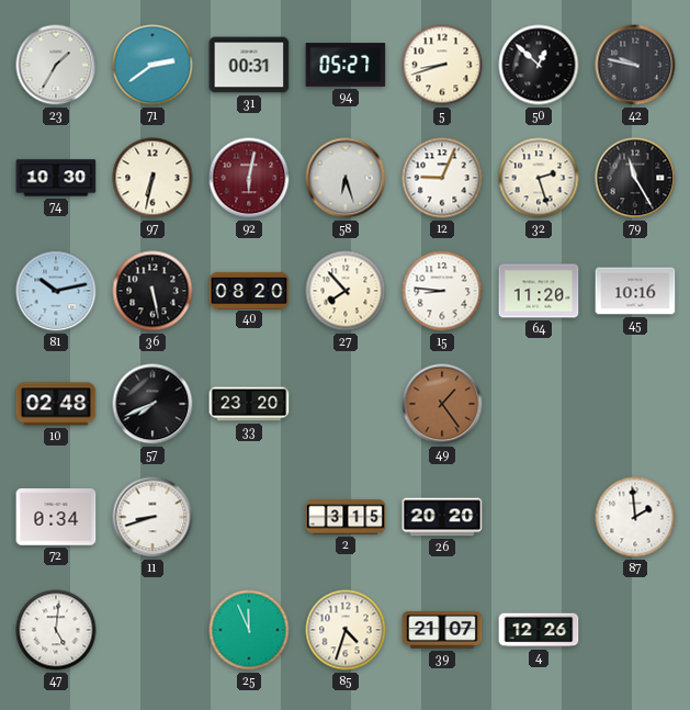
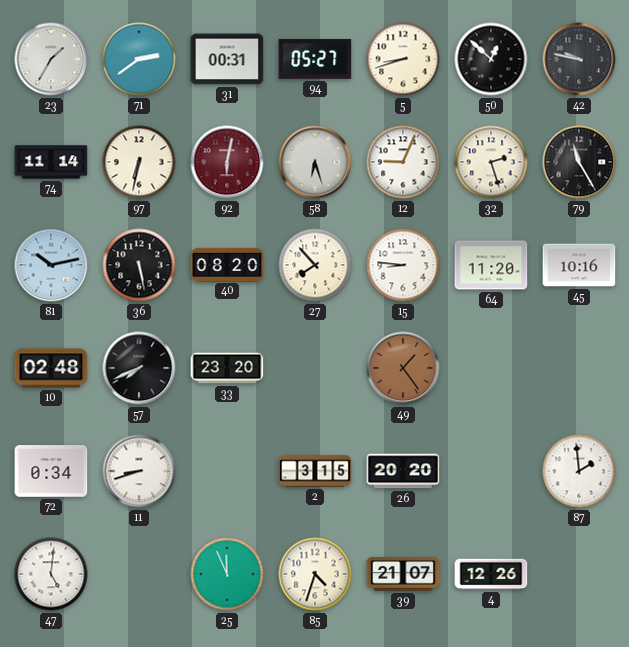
74: 10:30 -> 11:14
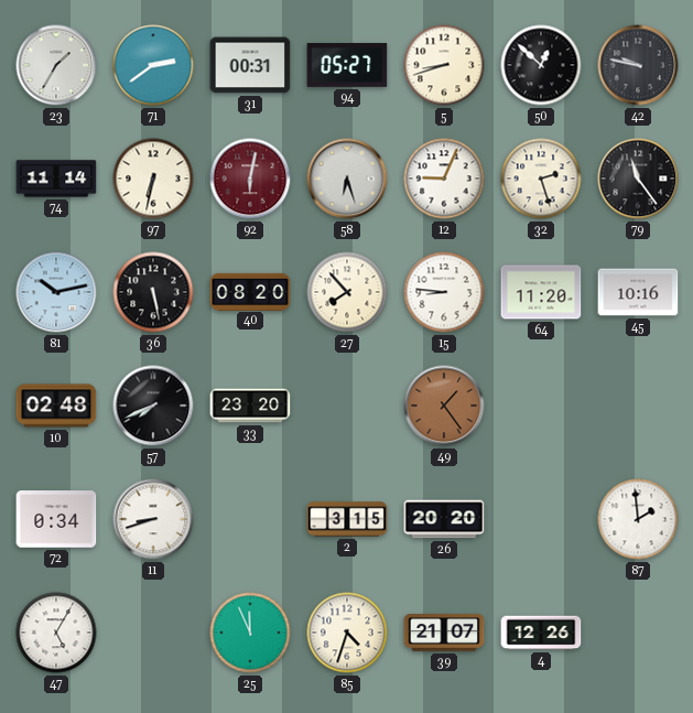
79: 11:25 -> 11:24
47: 5:01 -> 5:05
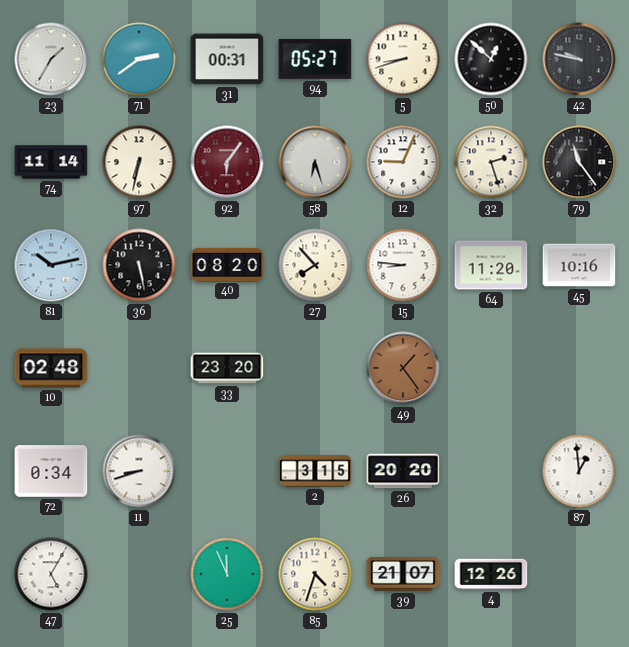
92: 6:02 -> 6:06
57: 7:41 -> none
87: 1:59 -> 12:59
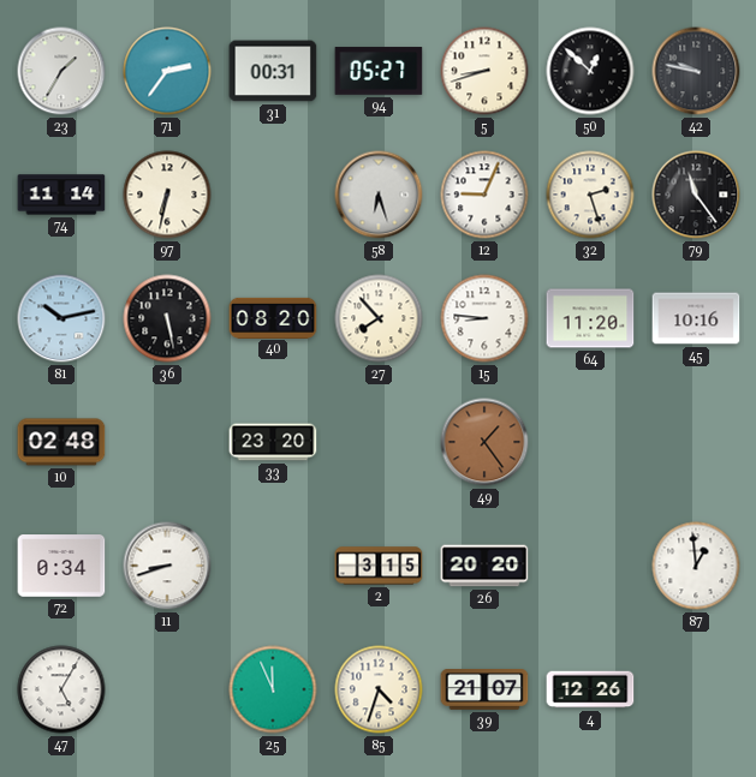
71: 2:39 -> 2:36
92: 6:06 -> none
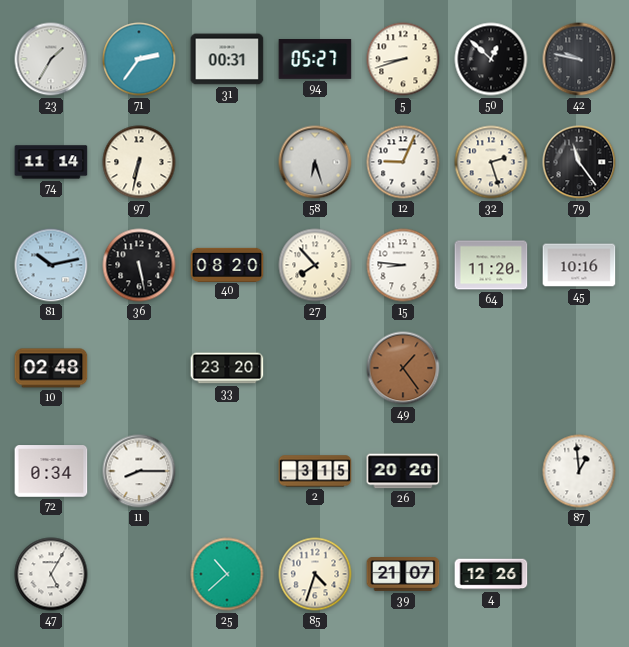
11: 8:42 -> 8:15
25: 11:56 -> 10:38
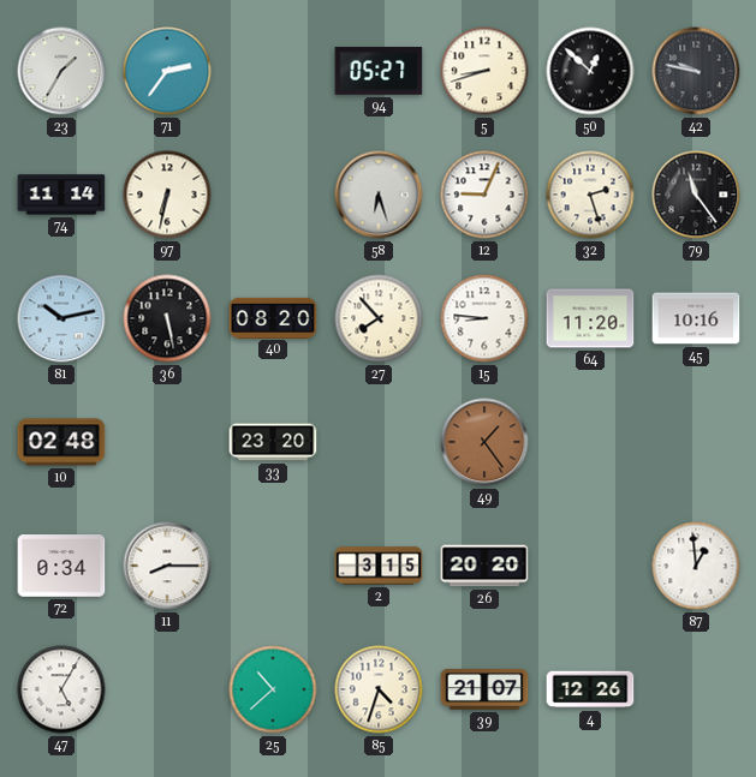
31: 00:31 -> none
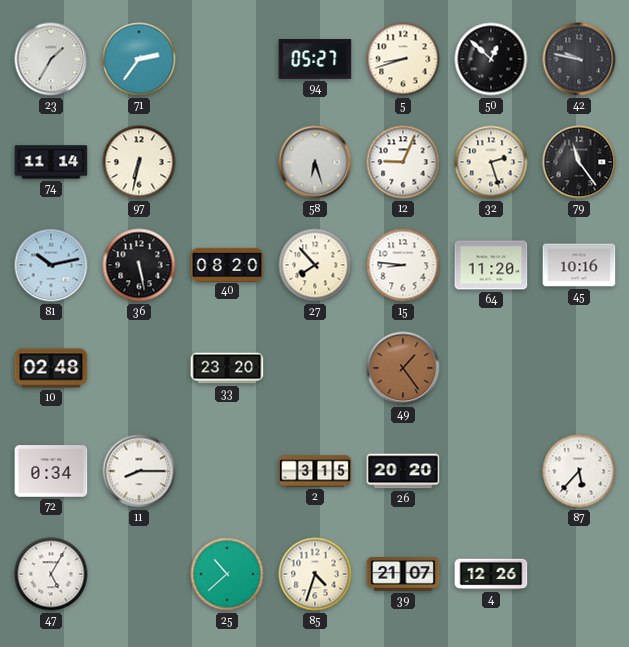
87: 12:59 -> 5:37
